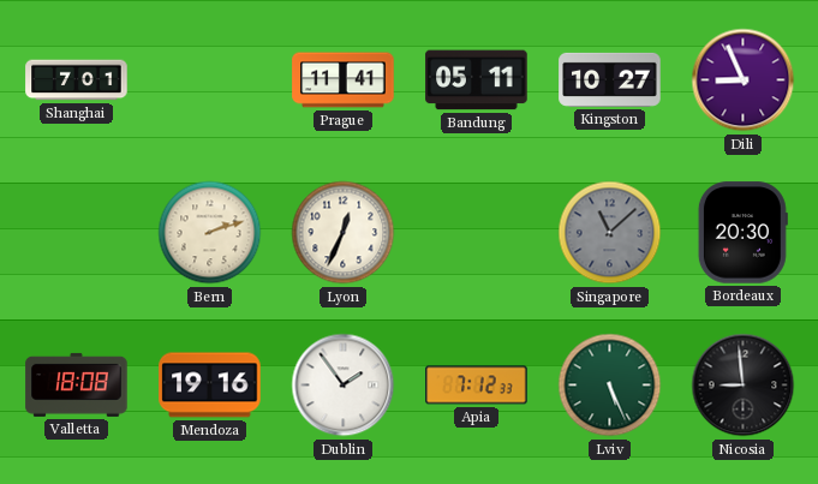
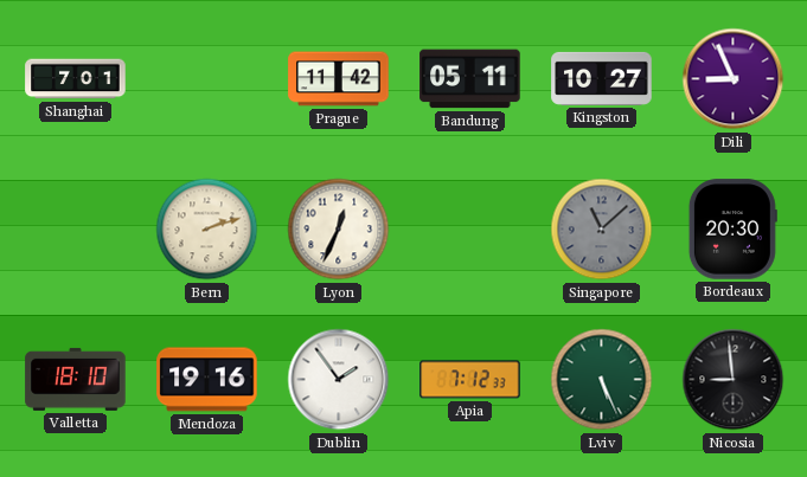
Prague: 11:41 -> 11:42
Valletta: 18:08 -> 18:10
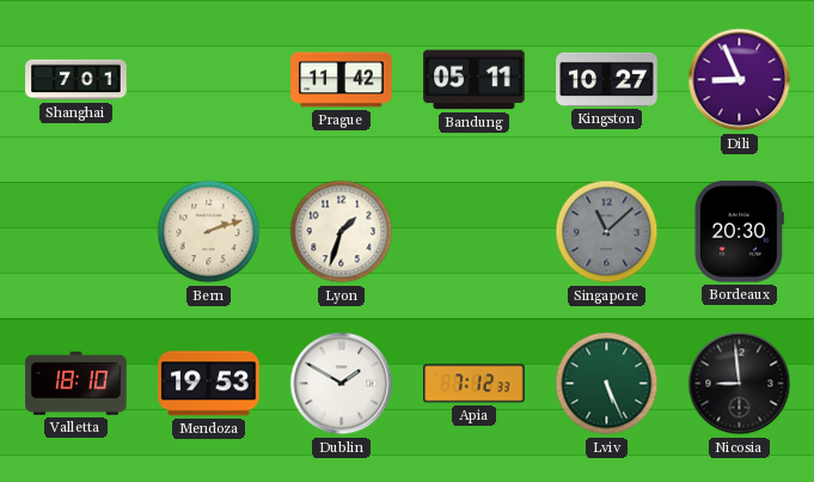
Lyon: 12:34 -> 1:33
Mendoza: 19:16 -> 19:53
Dublin: 1:54 -> 1:50
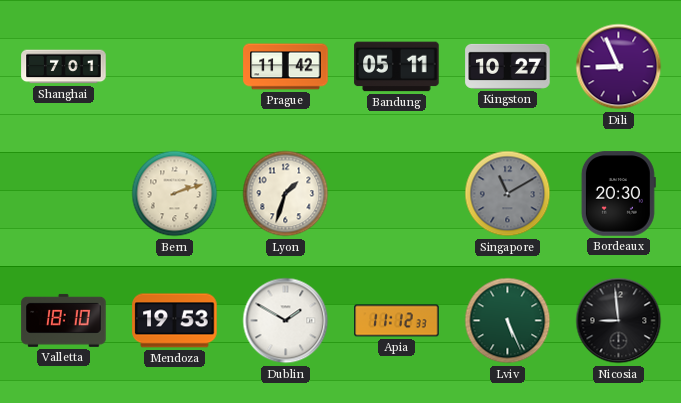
Singapore: 11:08 -> 11:10
Apia: 7:12 -> 11:12
